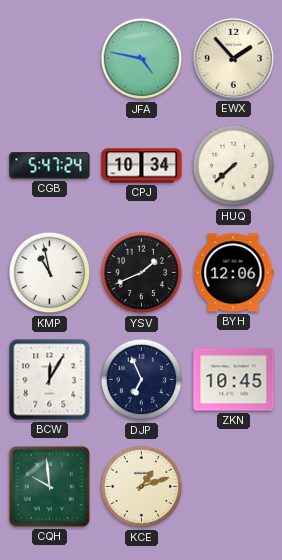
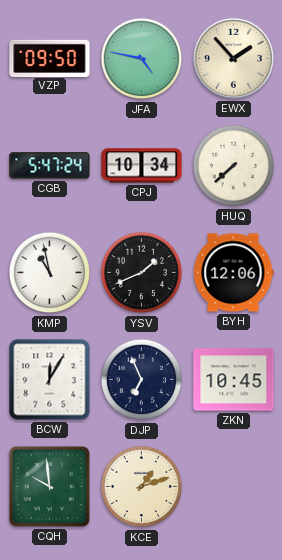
VZP: none -> 09:50
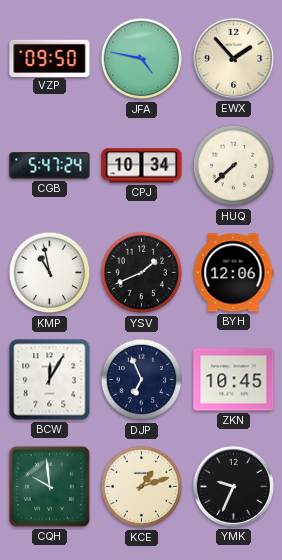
YMK: none -> 9:34
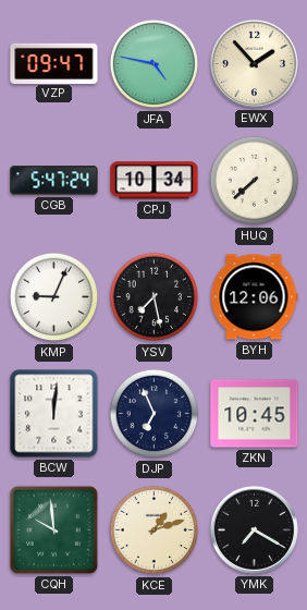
VZP: 09:50 -> 09:47
KMP: 10:58 -> 9:04
YSV: 1:41 -> 7:28
BCW: 12:05 -> 12:01
YMK: 9:34 -> 7:20
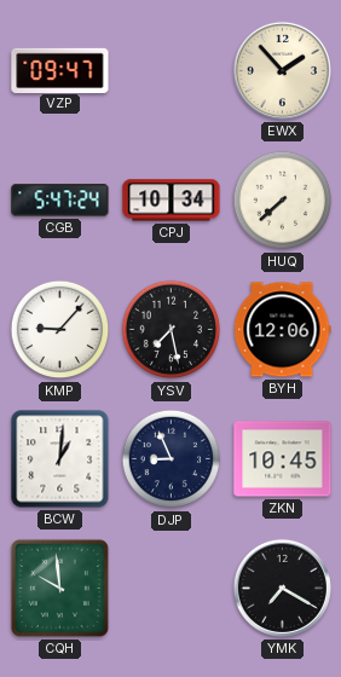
JFA: 4:47 -> none
KMP: 9:04 -> 9:07
BCW: 12:01 -> 1:01
DJP: 6:56 -> 8:56
KCE: 1:12 -> none
